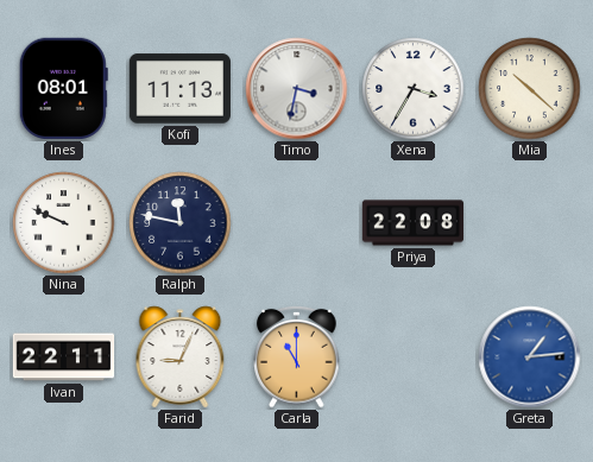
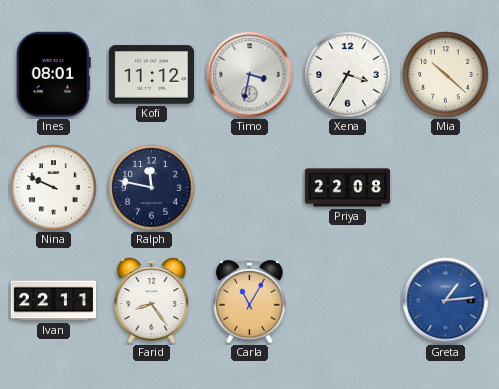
Kofi: 11:13 -> 11:12
Farid: 9:04 -> 8:24
Carla: 11:00 -> 11:05
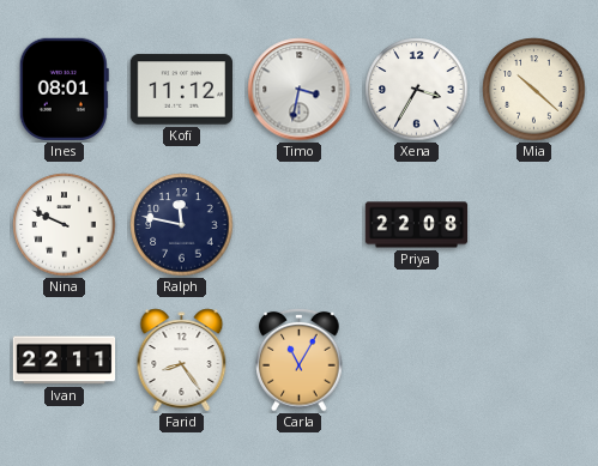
Greta: 1:14 -> none
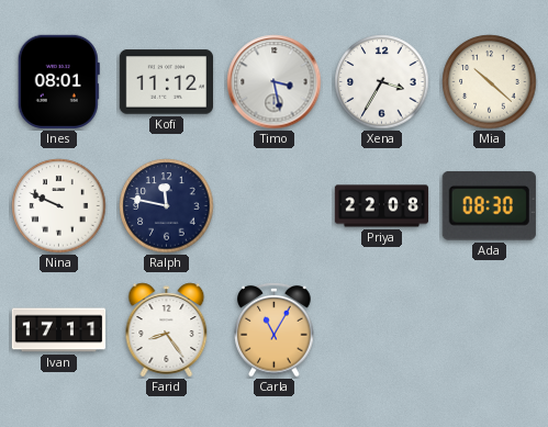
Timo: 3:32 -> 3:28
Ada: none -> 08:30
Ivan: 22:11 -> 17:11
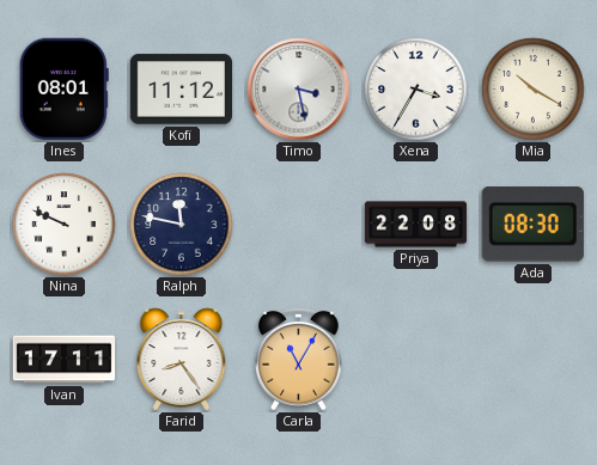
Mia: 10:22 -> 10:20
